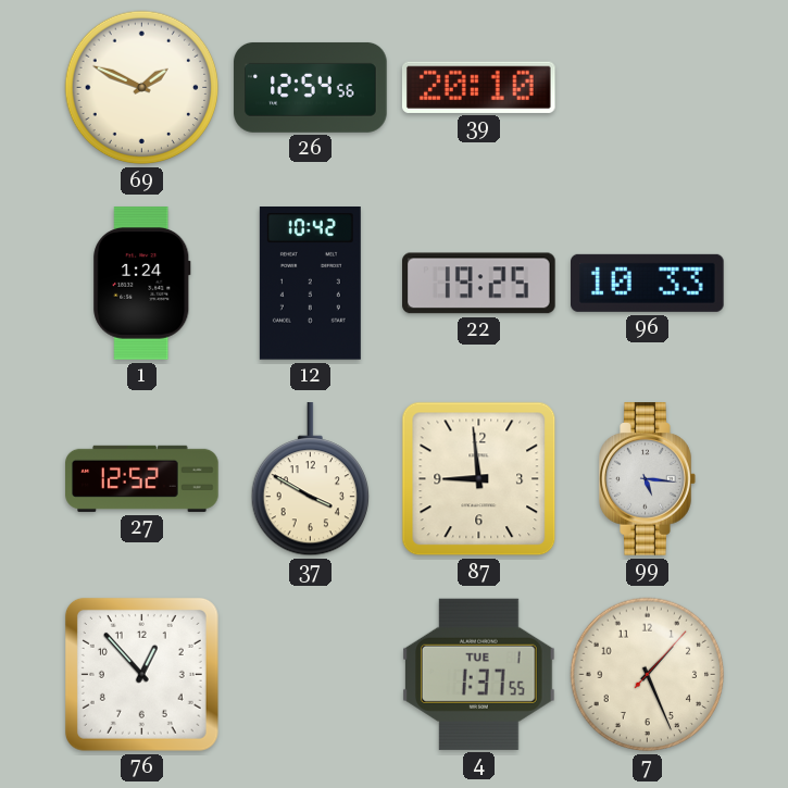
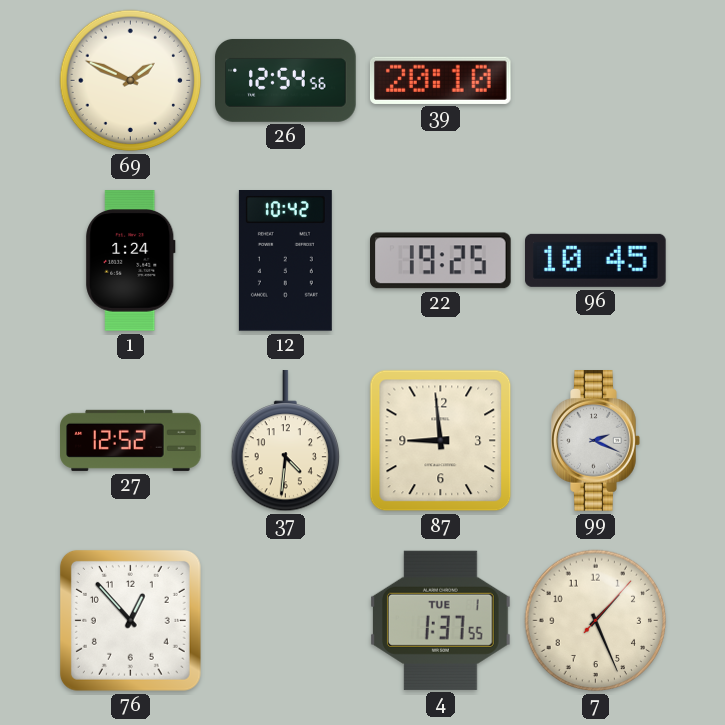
96: 10:33 -> 10:45
37: 3:50 -> 4:31
99: 5:16 -> 2:19
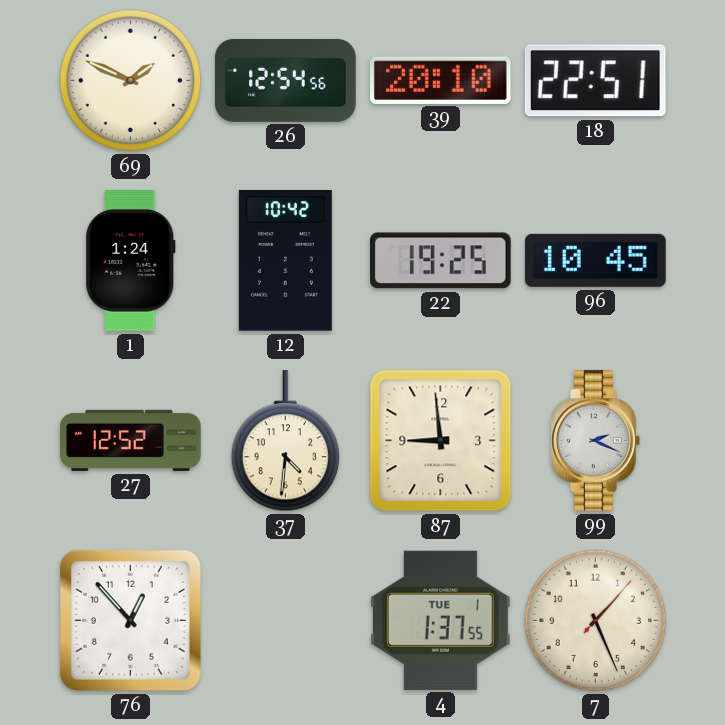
18: none -> 22:51
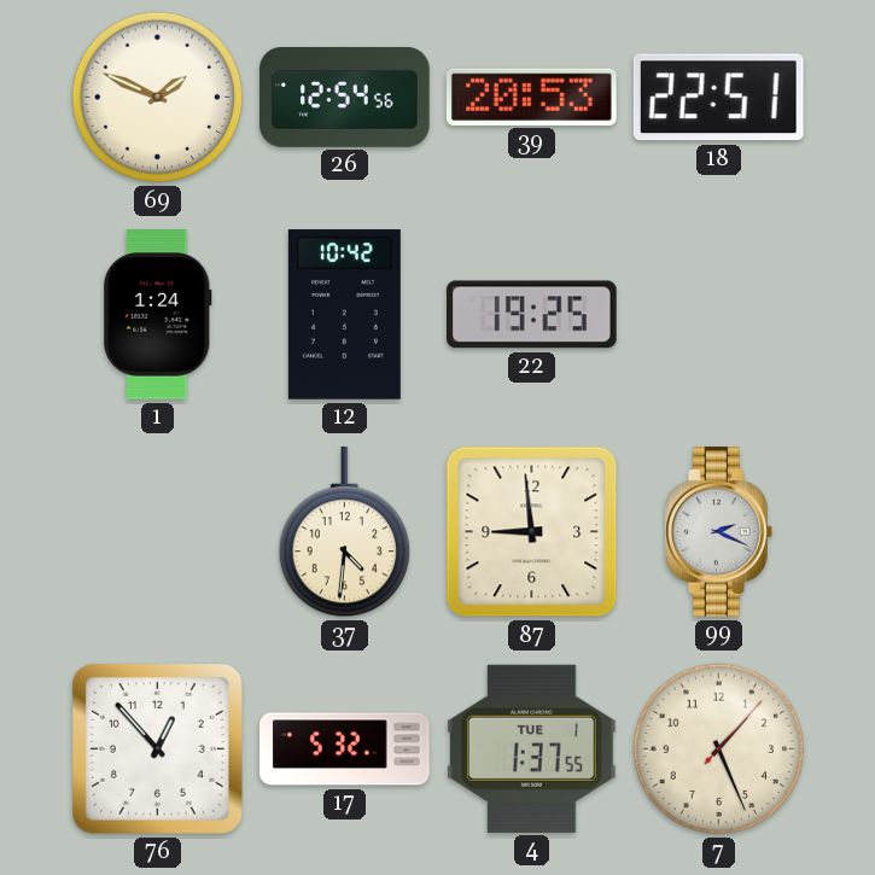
39: 20:10 -> 20:53
96: 10:45 -> none
27: 12:52 -> none
17: none -> 5:32
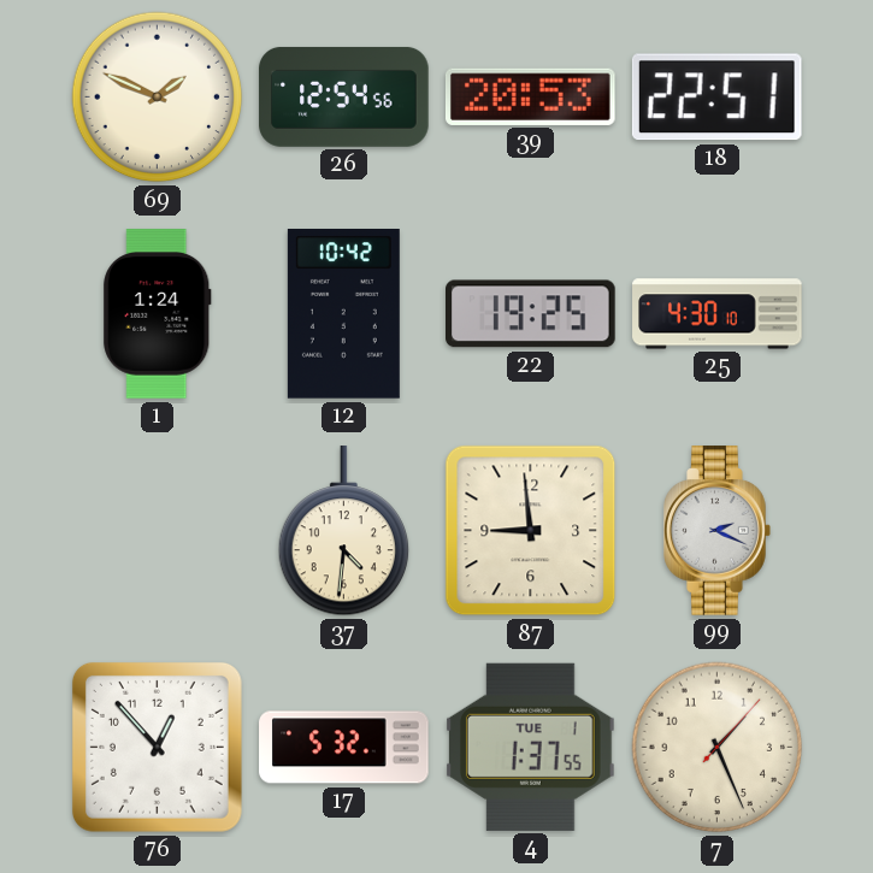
25: none -> 4:30
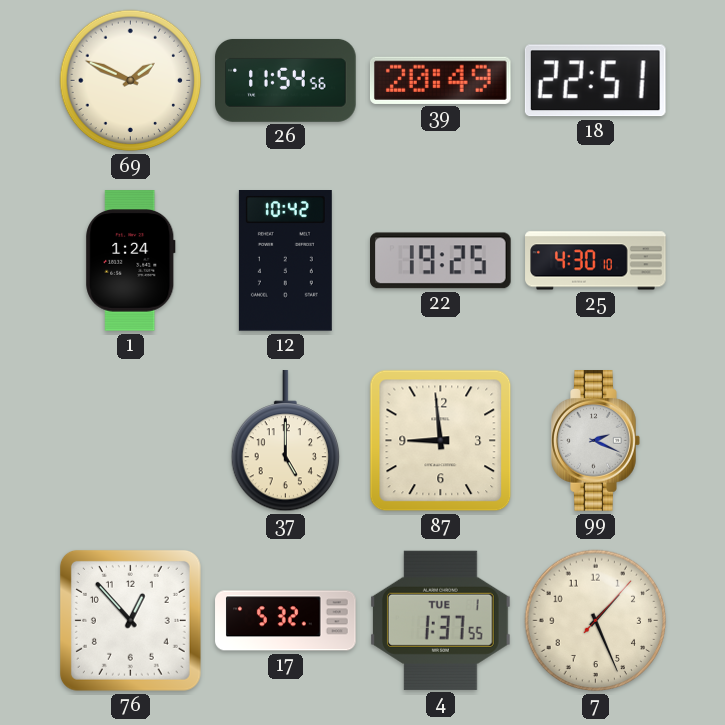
26: 12:54 -> 11:54
39: 20:53 -> 20:49
37: 4:31 -> 5:00
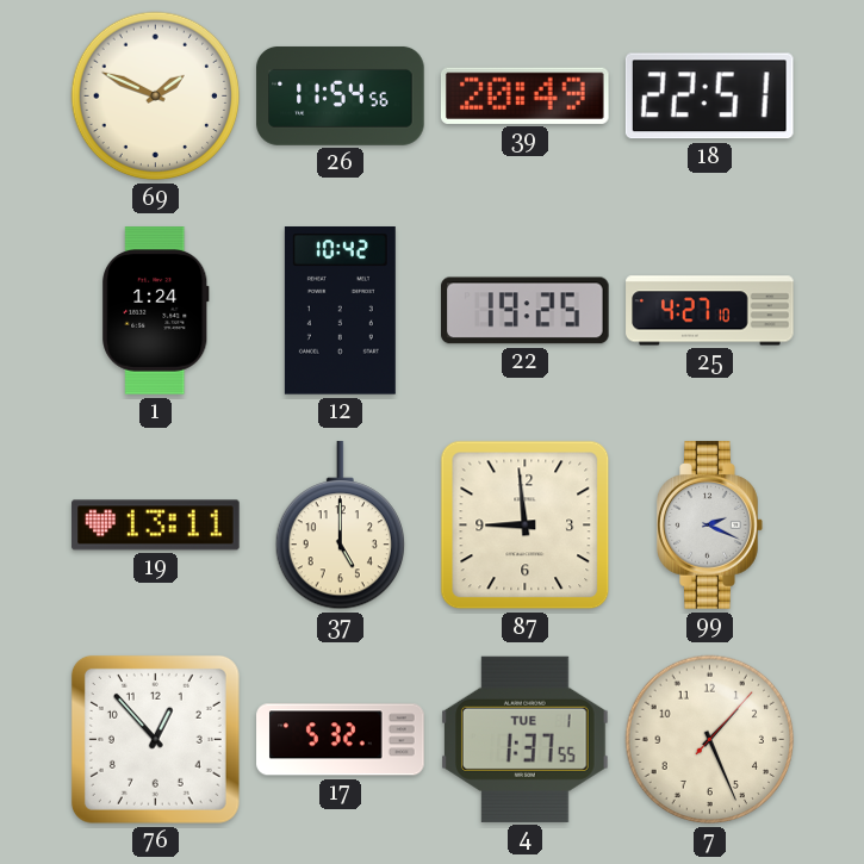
25: 4:30 -> 4:27
19: none -> 13:11
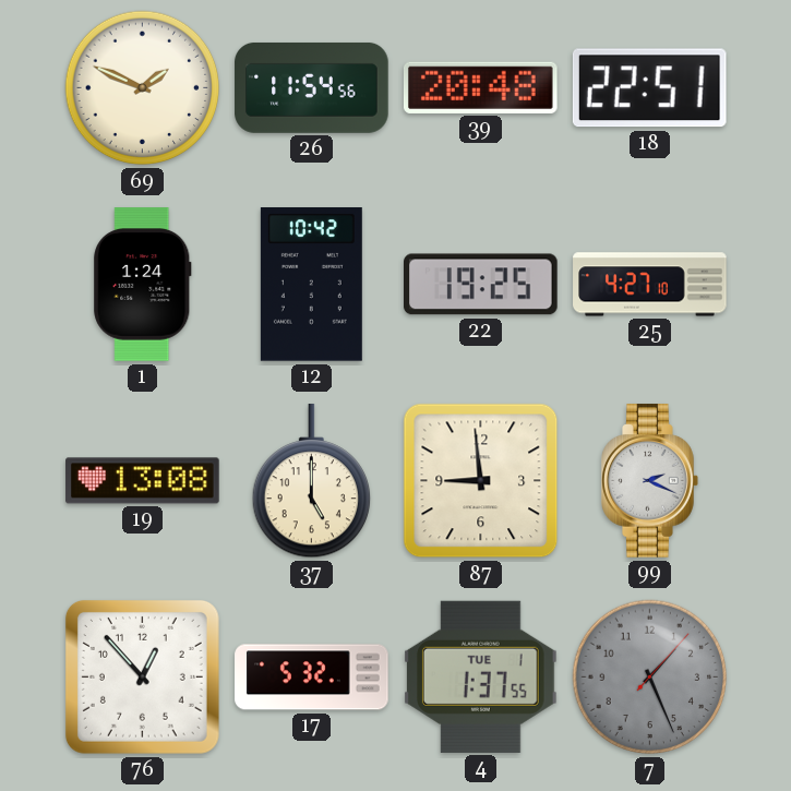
39: 20:49 -> 20:48
19: 13:11 -> 13:08
7 dial: cream -> grey
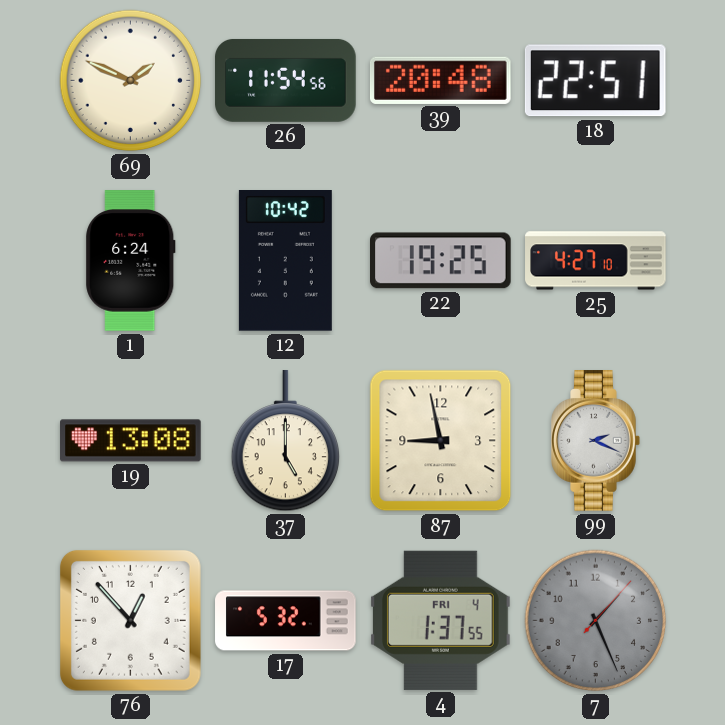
1: 1:24 -> 6:24
87: 8:59 -> 8:58
4 date: TUE 1 -> FRI 4
